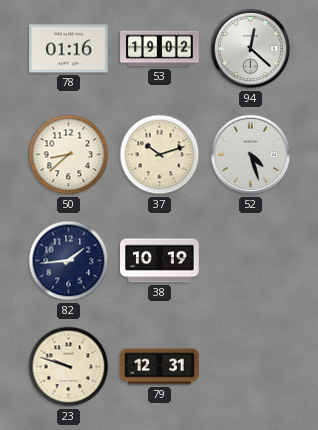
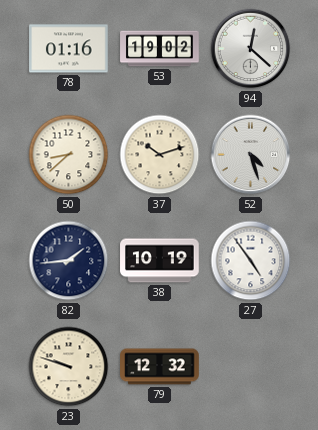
27: none -> 4:54
79: 12:31 -> 12:32
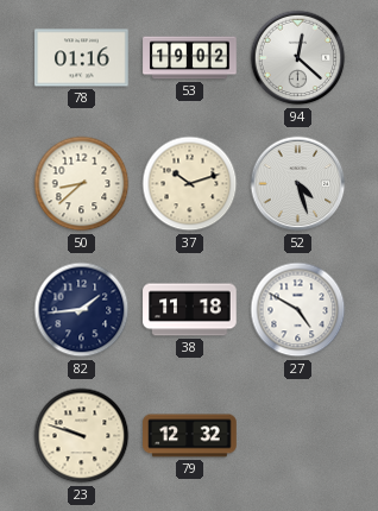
38: 10:19 -> 11:18
27: 4:54 -> 4:50
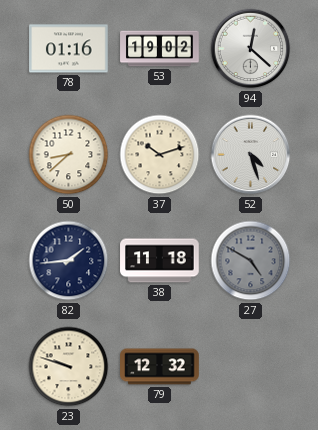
27 dial: white -> grey
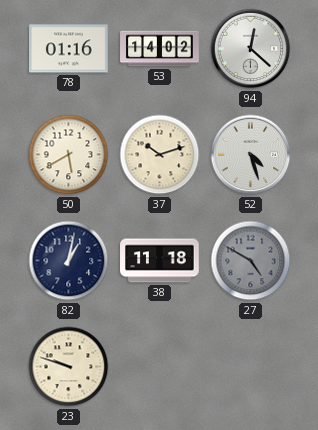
53: 19:02 -> 14:02
50: 8:38 -> 5:40
82: 1:44 -> 1:02
79: 12:32 -> none
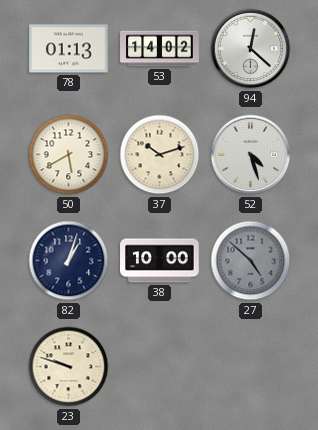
78: 01:16 -> 01:13
82: 1:02 -> 1:03
38: 11:18 -> 10:00
27: 4:50 -> 4:52
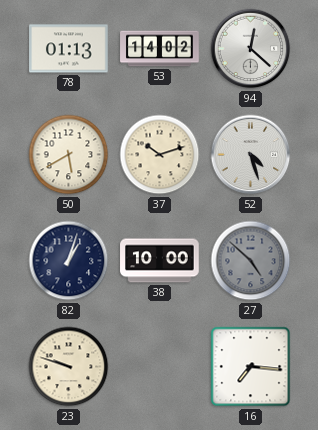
16: none -> 7:16
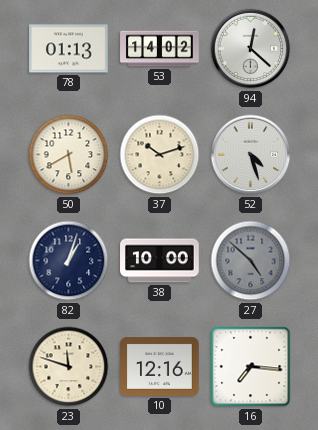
23: 9:48 -> 11:48
10: none -> 12:16
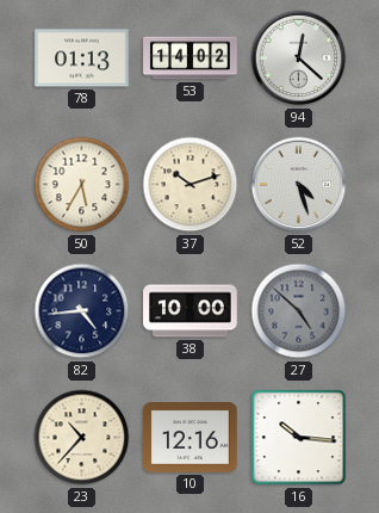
50: 5:40 -> 5:35
82: 1:03 -> 4:44
23: 11:48 -> 10:37
16: 7:16 -> 10:16
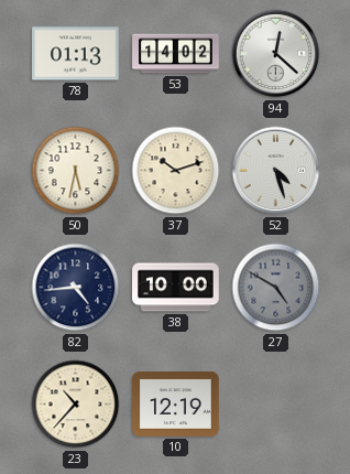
50: 5:35 -> 5:32
27: 4:52 -> 4:50
10: 12:16 -> 12:19
16: 10:16 -> none
